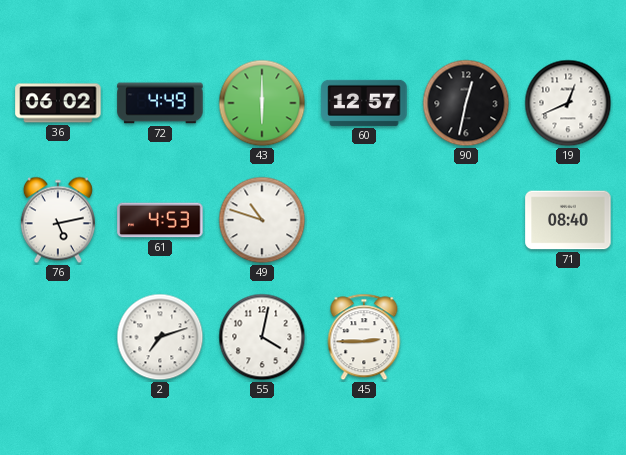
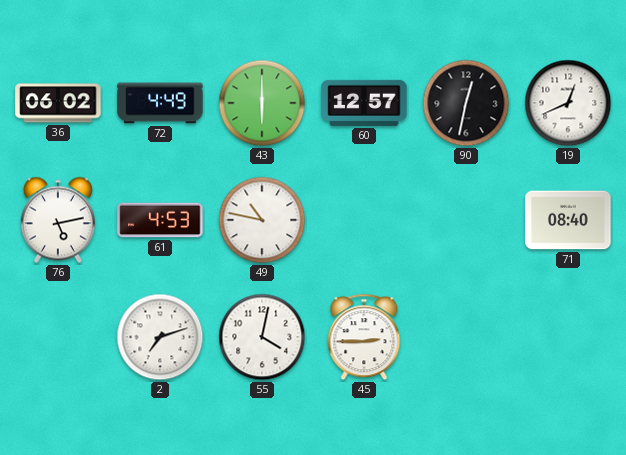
49: 10:48 -> 10:47
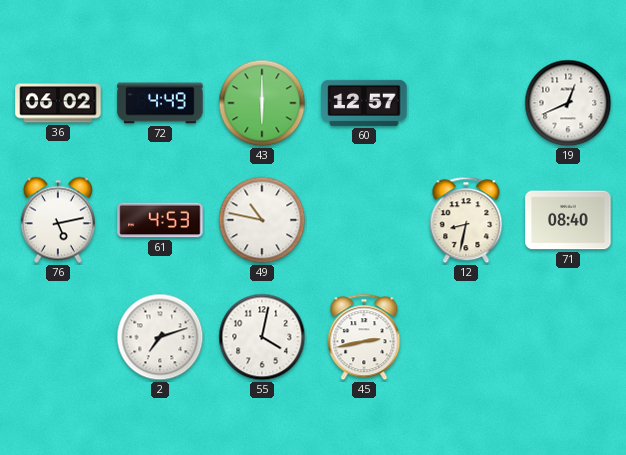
90: 12:32 -> none
12: none -> 8:32
45: 2:45 -> 2:43
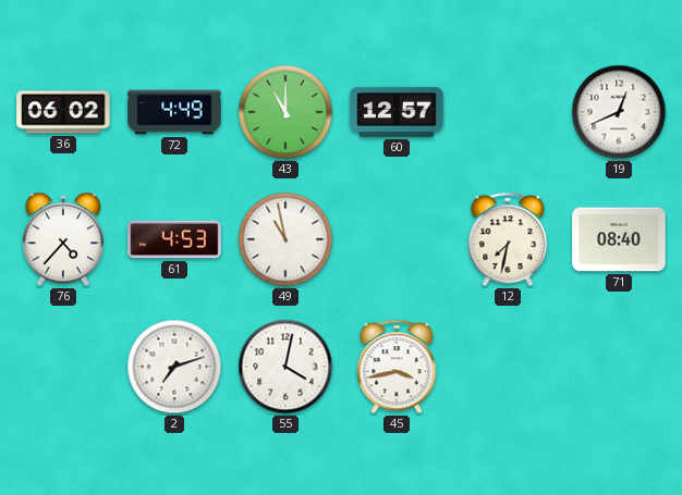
43: 6:00 -> 11:00
76: 5:13 -> 4:37
49: 10:47 -> 10:58
12: 8:32 -> 7:32
45: 2:43 -> 3:43
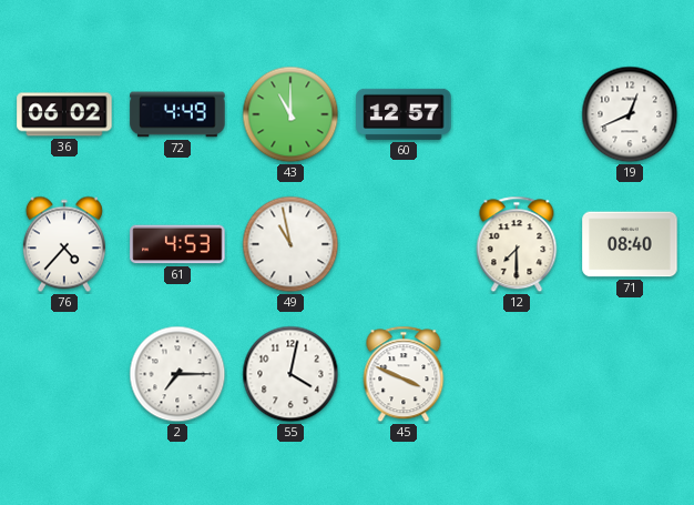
12: 7:32 -> 7:30
2: 7:12 -> 7:15
45: 3:43 -> 3:49
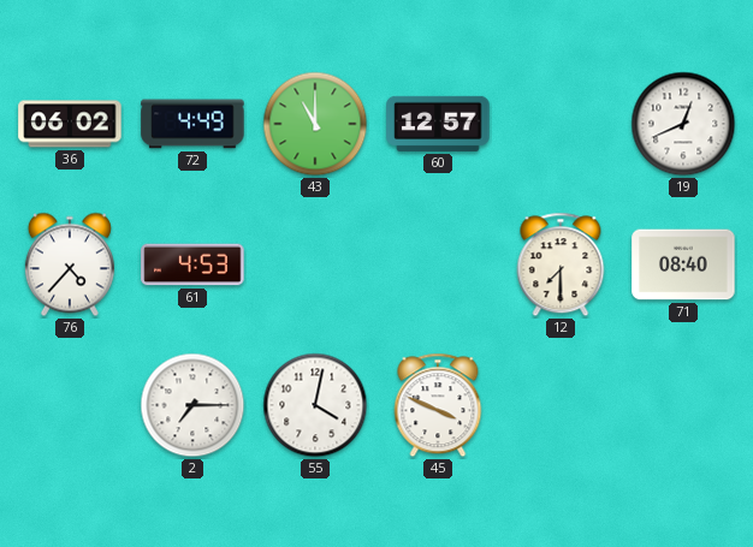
49: 10:58 -> none
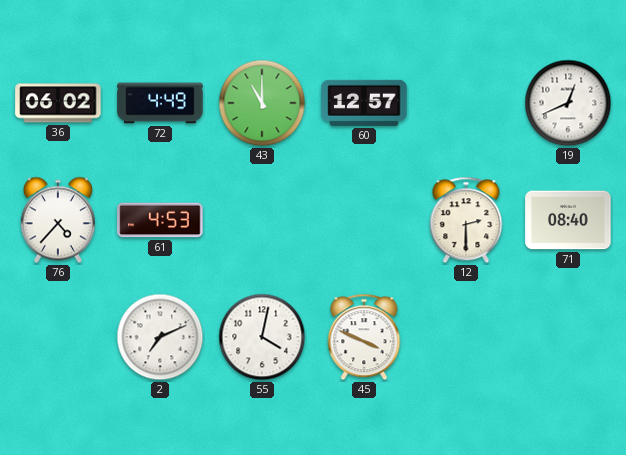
12: 7:30 -> 2:30
2: 7:15 -> 7:11
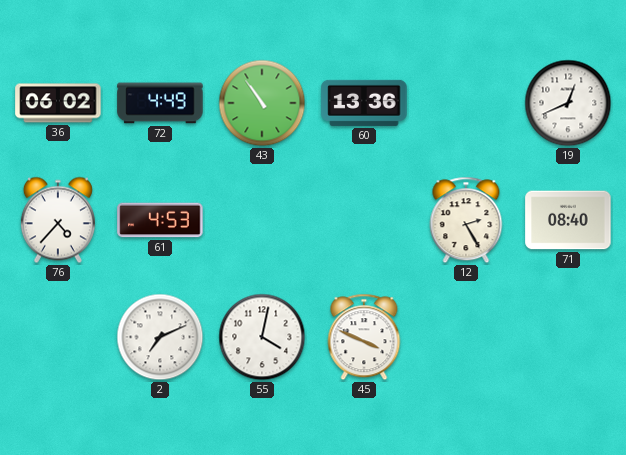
43: 11:00 -> 10:54
60: 12:57 -> 13:36
12: 2:30 -> 2:25
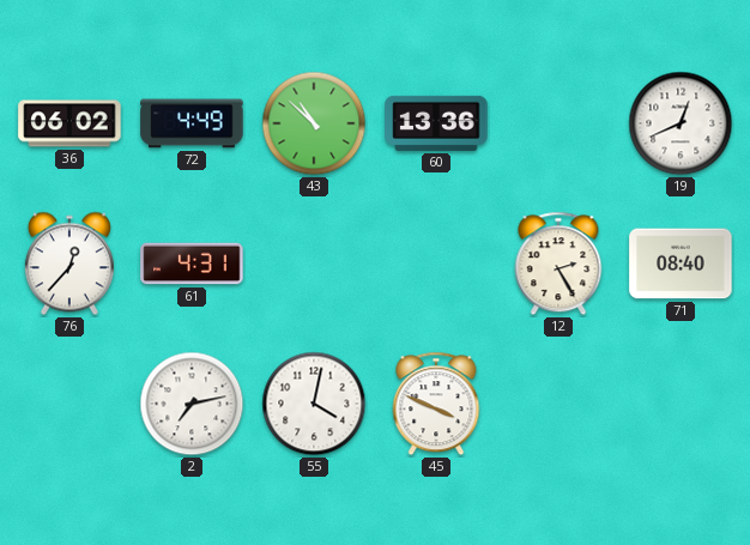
43: 10:54 -> 10:52
76: 4:37 -> 12:37
61: 4:53 -> 4:31
2: 7:11 -> 7:13
